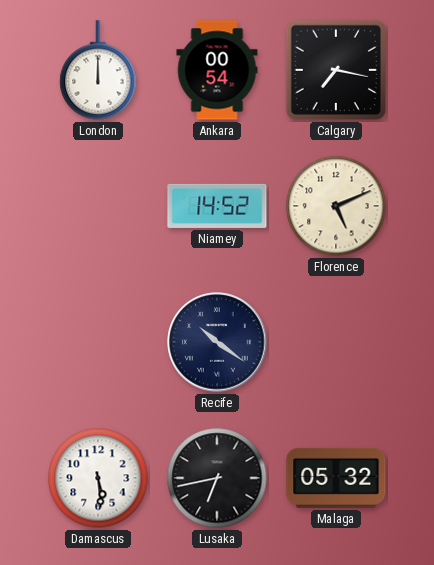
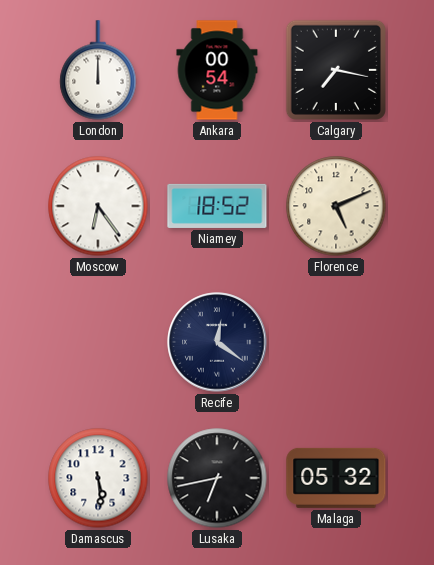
Moscow: none -> 6:24
Niamey: 14:52 -> 18:52
Recife: 10:21 -> 12:21
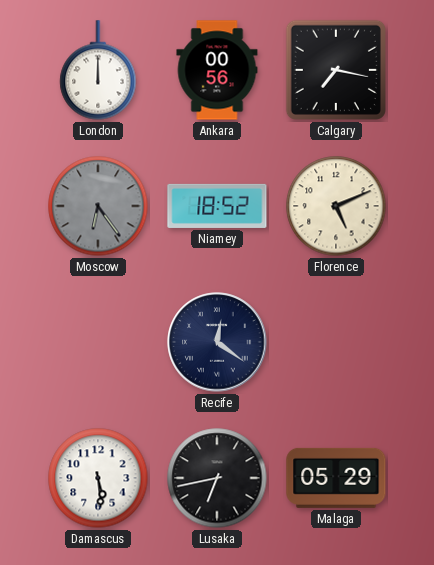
Ankara: 00:54 -> 00:56
Moscow dial: white -> grey
Malaga: 05:32 -> 05:29
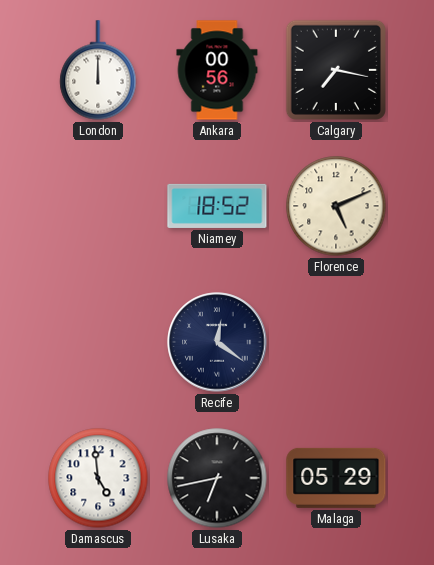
Moscow: 6:24 -> none
Damascus: 5:29 -> 4:59
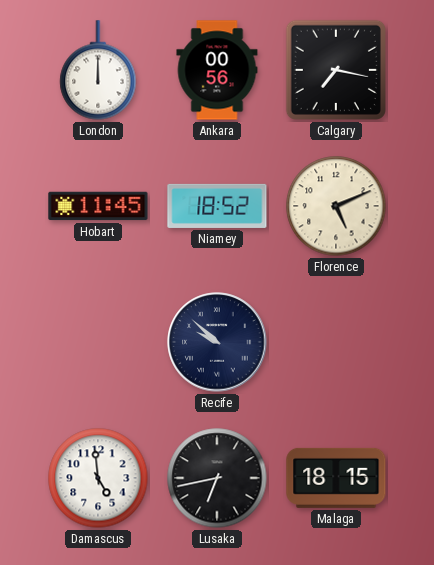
Hobart: none -> 11:45
Recife: 12:21 -> 9:52
Malaga: 05:29 -> 18:15
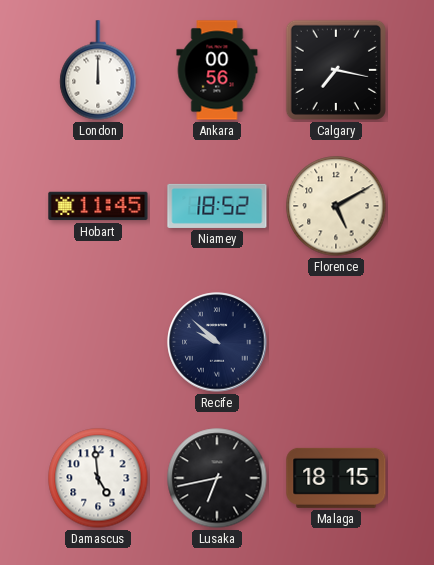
Florence: 5:11 -> 5:10
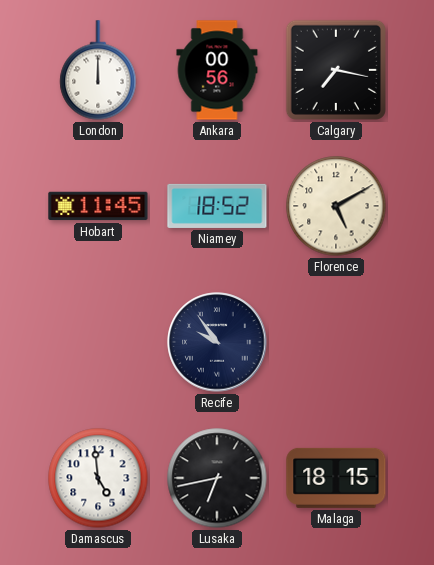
Recife: 9:52 -> 9:54
